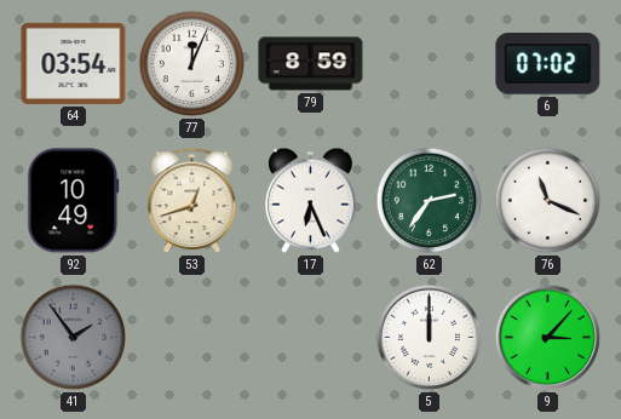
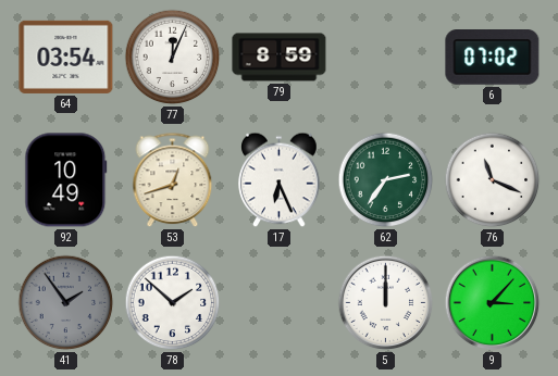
78: none -> 1:52
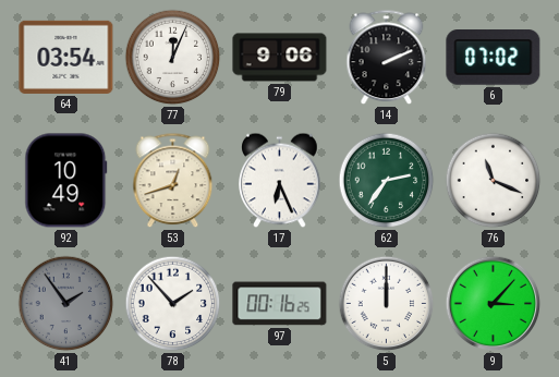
79: 8:59 -> 9:06
14: none -> 2:11
78: 1:52 -> 1:53
97: none -> 00:16
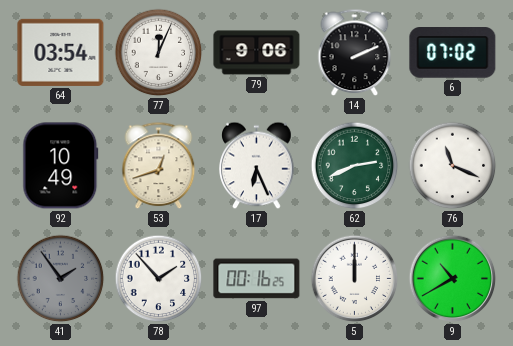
62: 2:36 -> 2:41
9: 3:07 -> 10:40
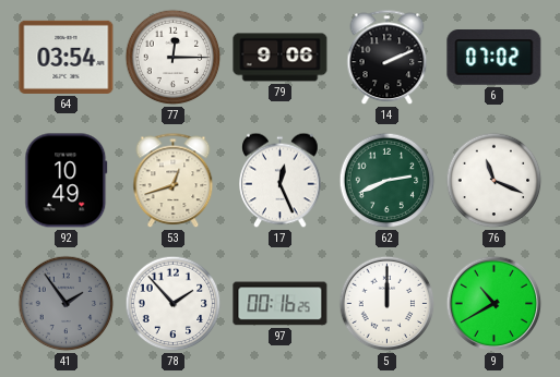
77: 12:04 -> 12:15
17: 6:26 -> 12:26
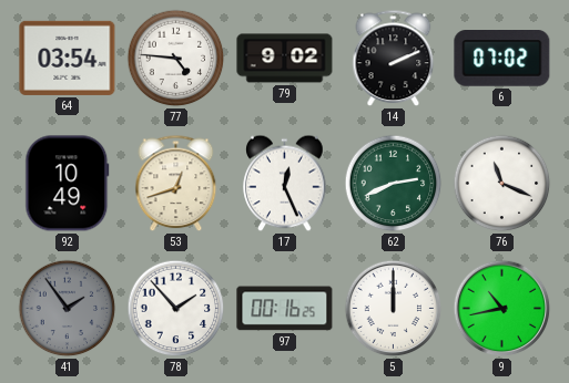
77: 12:15 -> 4:46
79: 9:06 -> 9:02
9: 10:40 -> 10:43
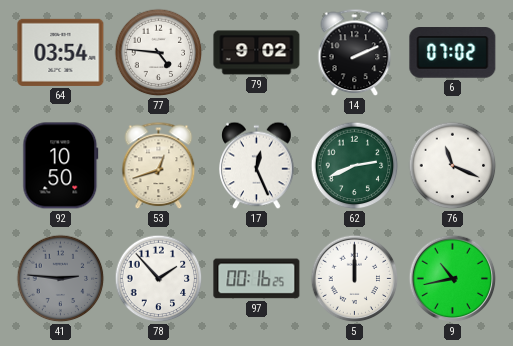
92: 10:49 -> 10:50
41: 1:54 -> 2:46
